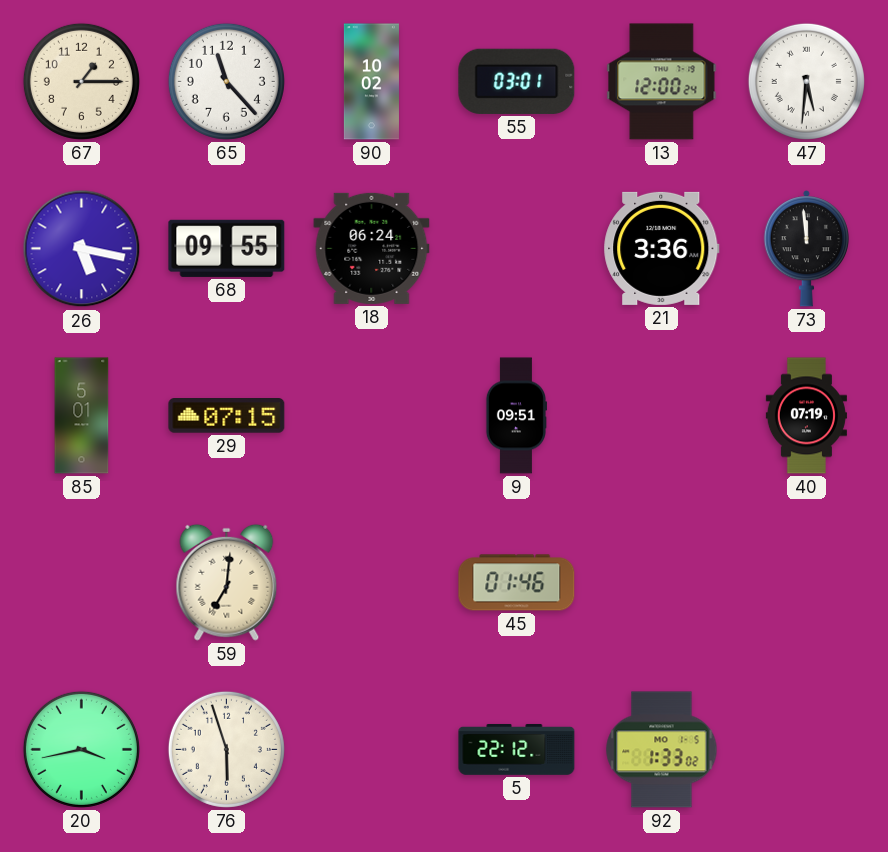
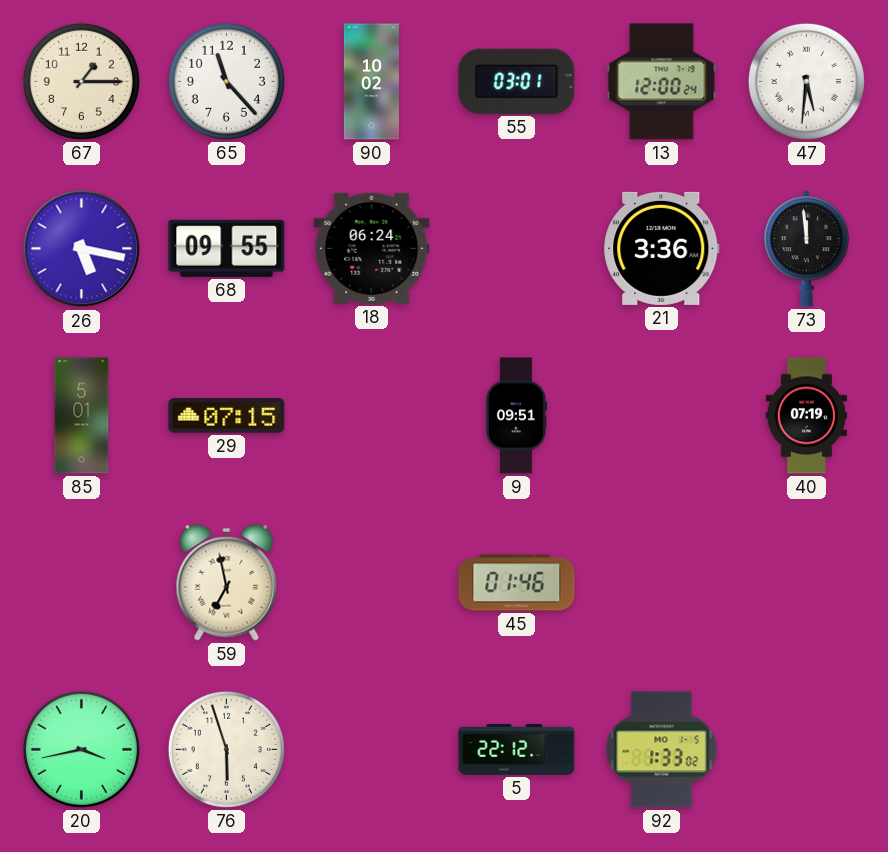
59: 7:01 -> 6:58
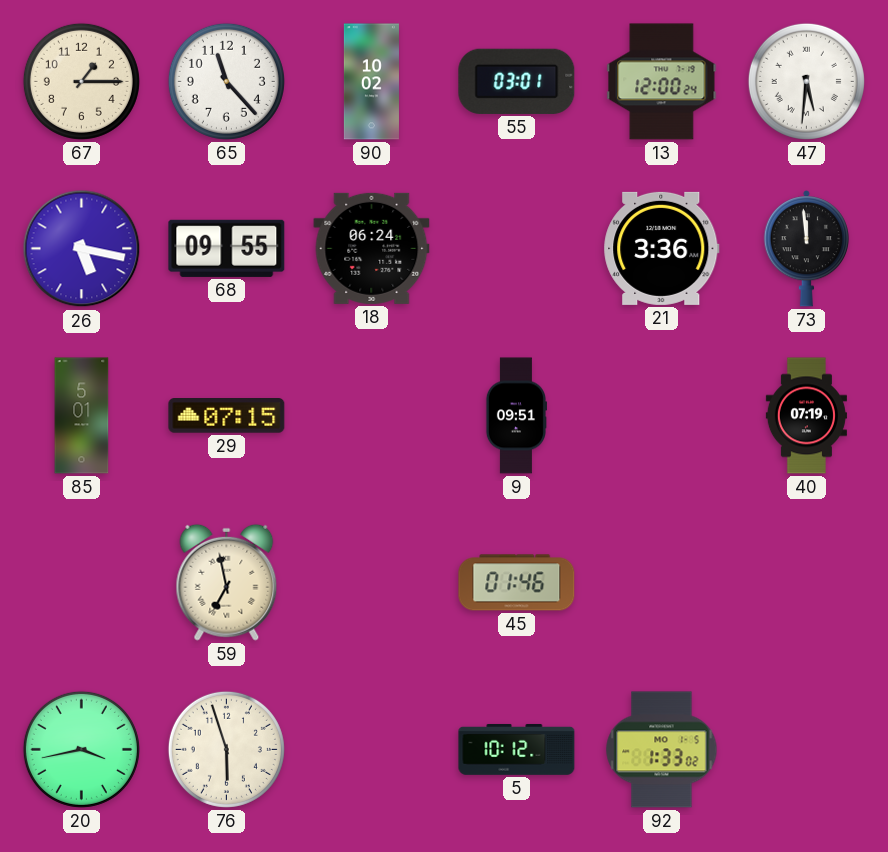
5: 22:12 -> 10:12
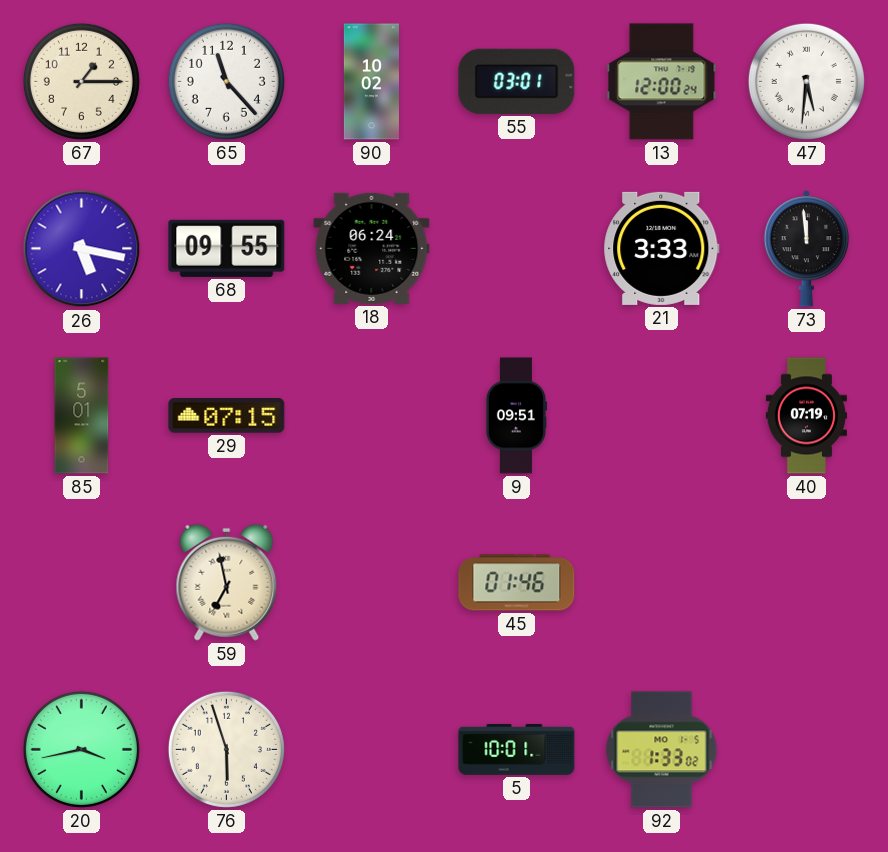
21: 3:36 -> 3:33
5: 10:12 -> 10:01
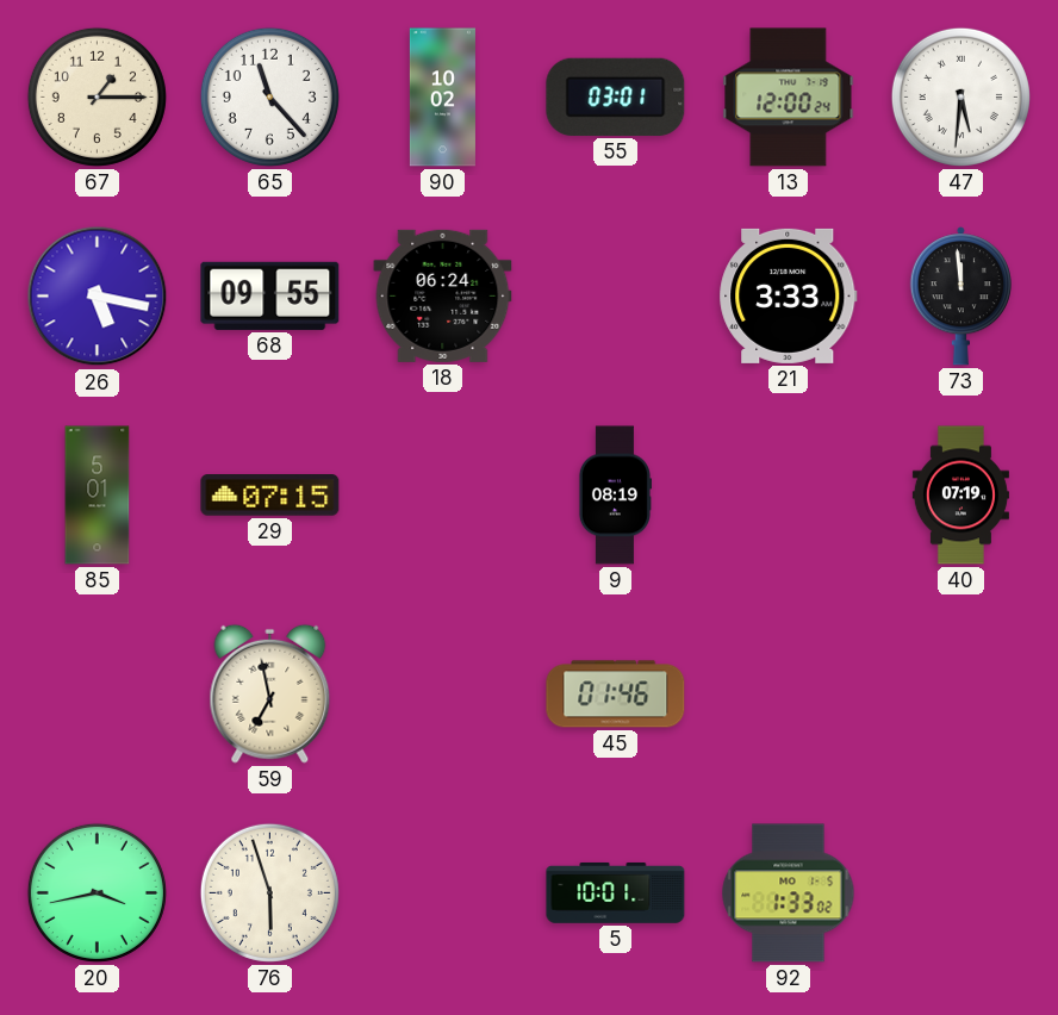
9: 09:51 -> 08:19
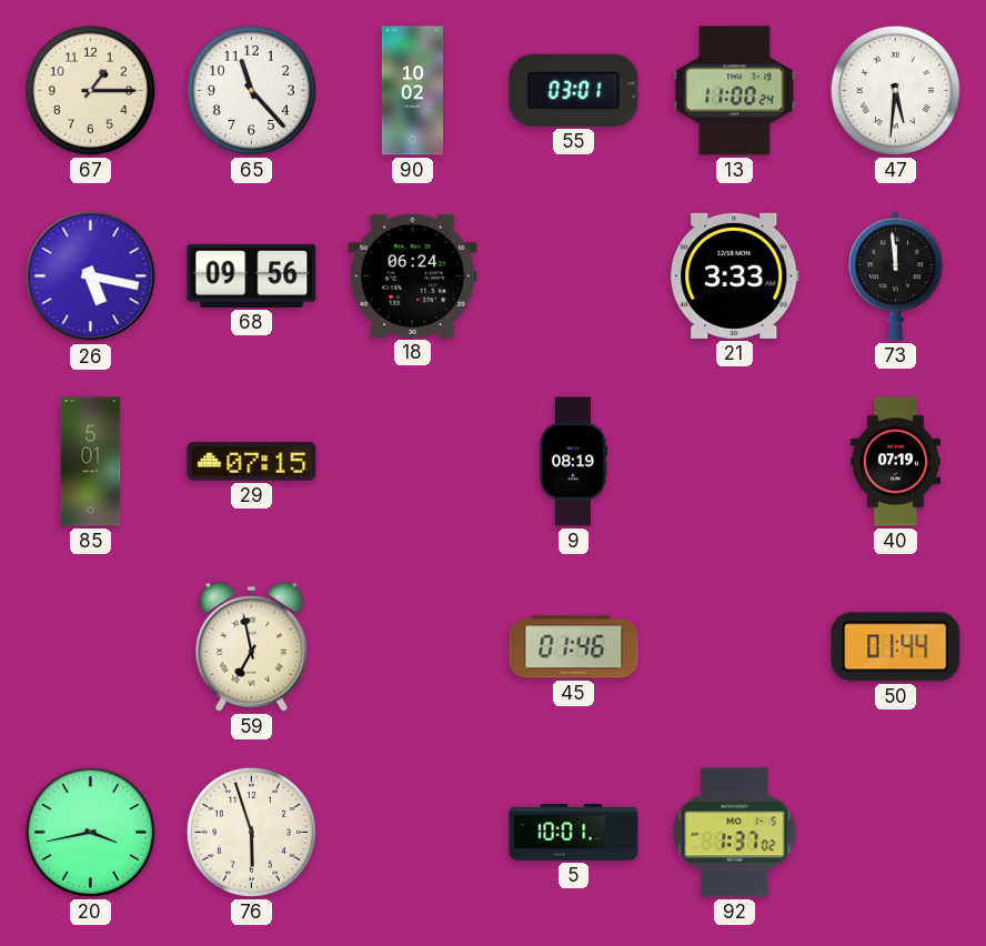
13: 12:00 -> 11:00
68: 09:55 -> 09:56
50: none -> 01:44
92: 1:33 -> 1:37
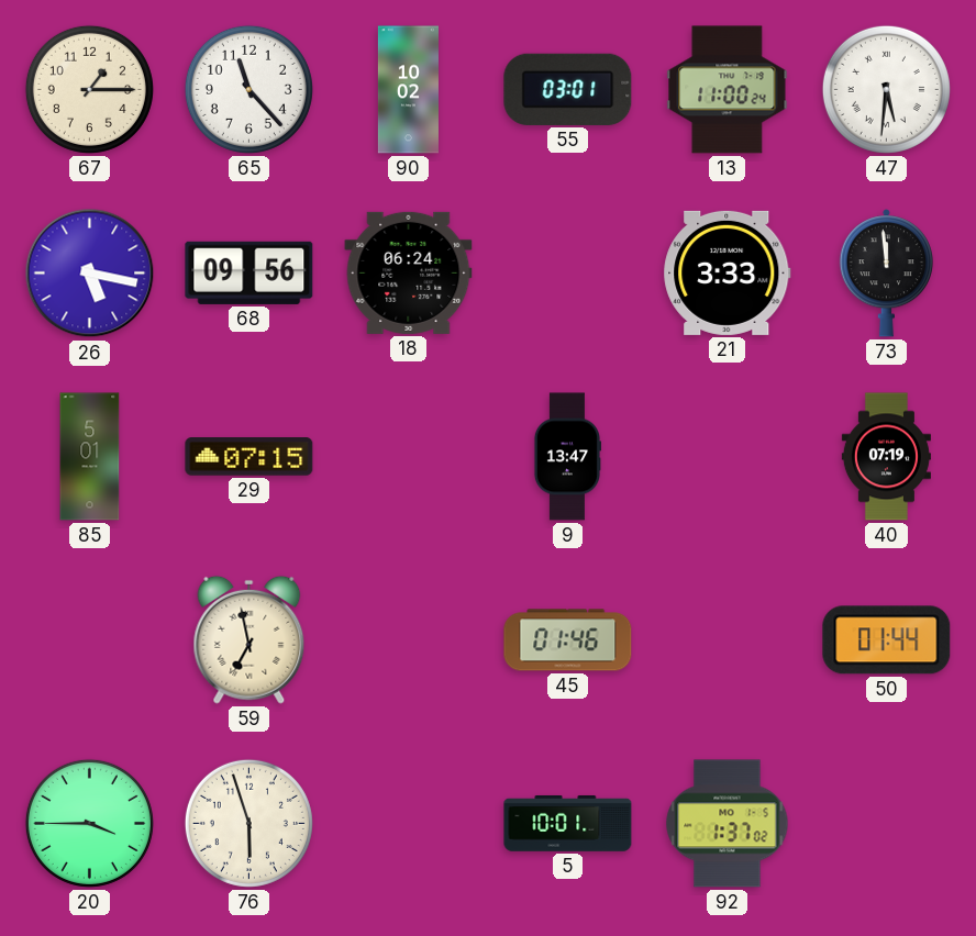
9: 08:19 -> 13:47
20: 3:43 -> 3:45
